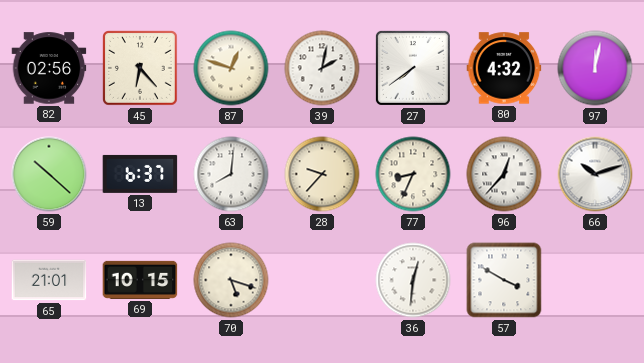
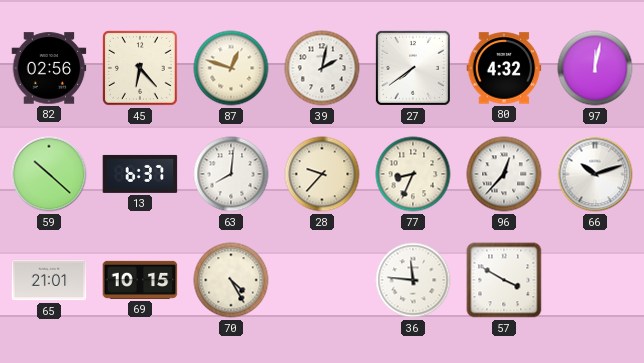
70: 5:18 -> 4:25
36: 12:31 -> 11:46
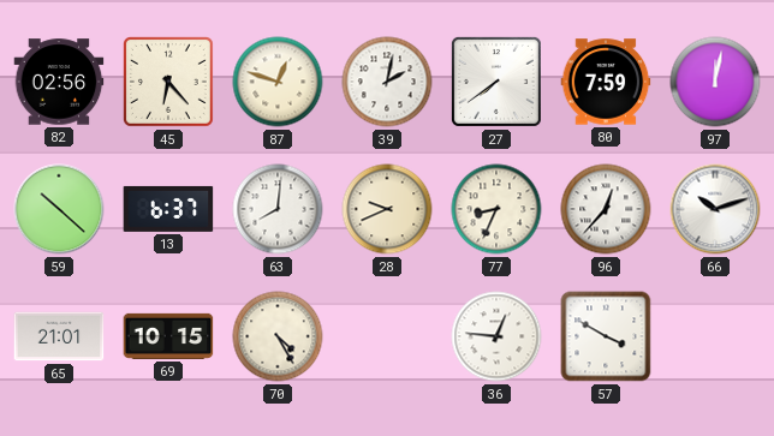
80: 4:32 -> 7:59
28: 9:37 -> 9:41
36: 11:46 -> 12:46
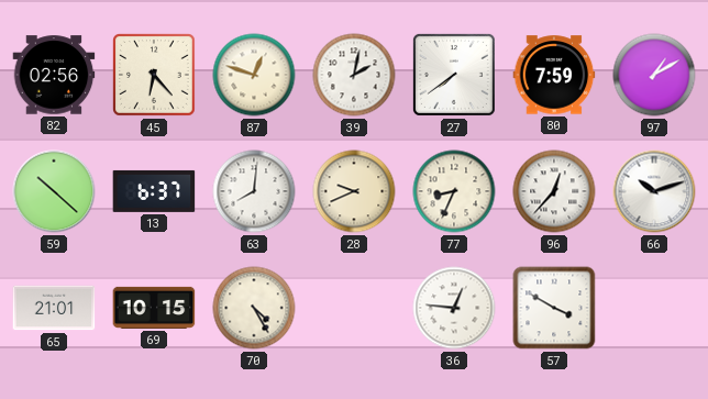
97: 12:02 -> 1:10
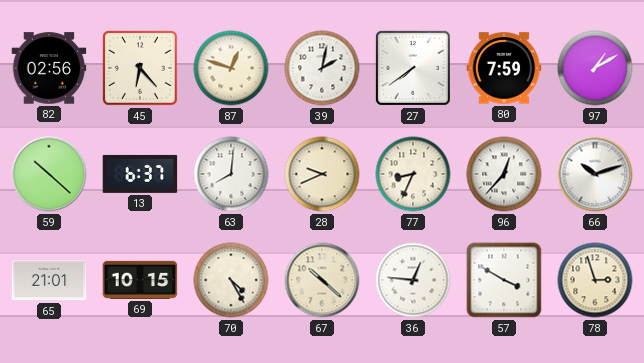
67: none -> 10:22
78: none -> 2:57
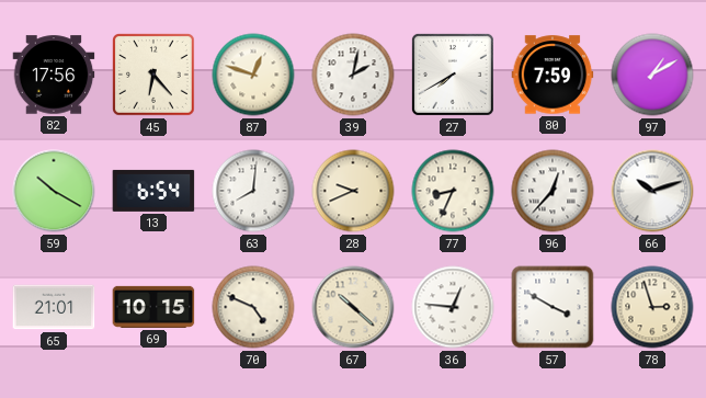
82: 02:56 -> 17:56
27: 7:39 -> 7:40
59: 10:22 -> 10:20
13: 6:37 -> 6:54
70: 4:25 -> 4:49
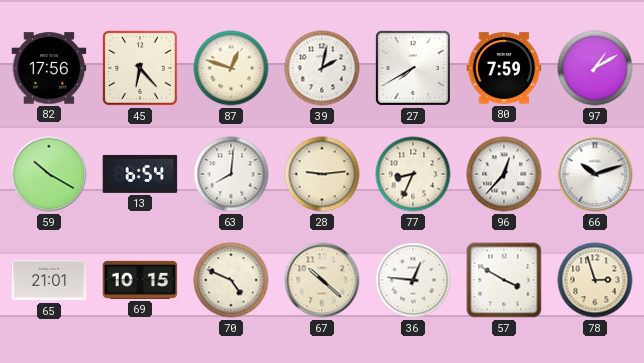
28: 9:41 -> 9:14
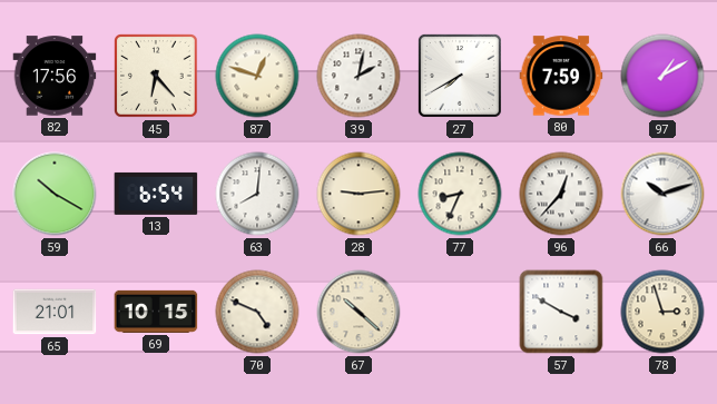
36: 12:46 -> none
